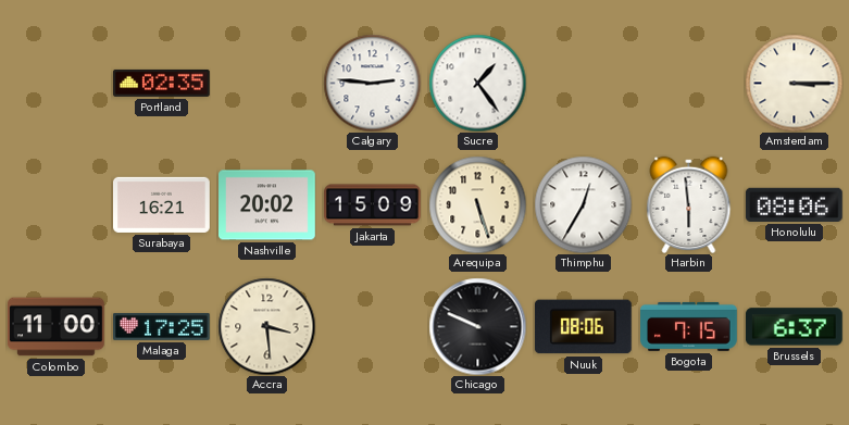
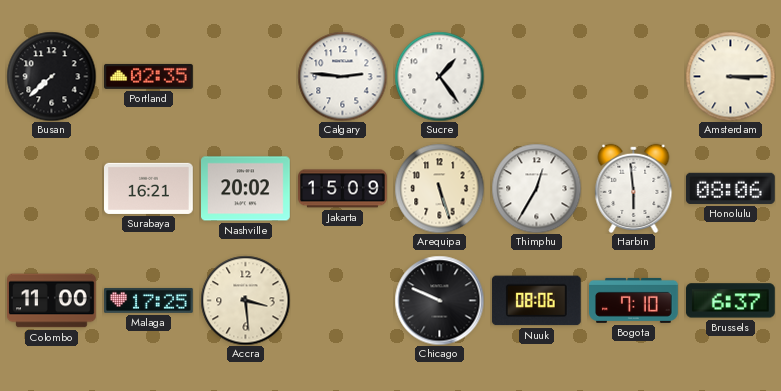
Busan: none -> 7:38
Bogota: 7:15 -> 7:10
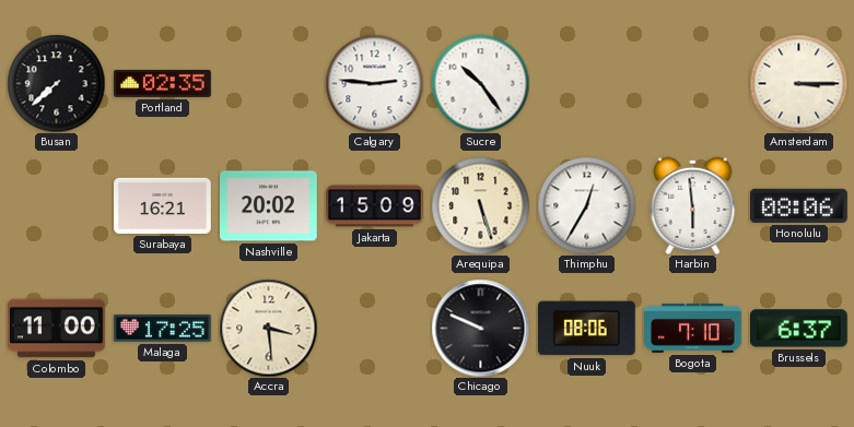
Sucre: 1:24 -> 10:24
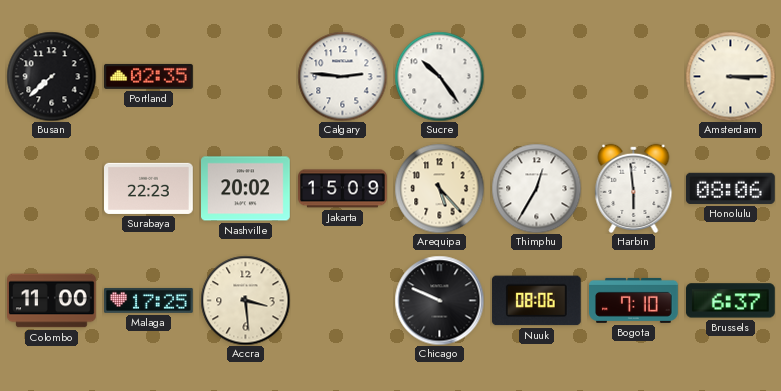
Surabaya: 16:21 -> 22:23
Arequipa: 5:27 -> 5:23
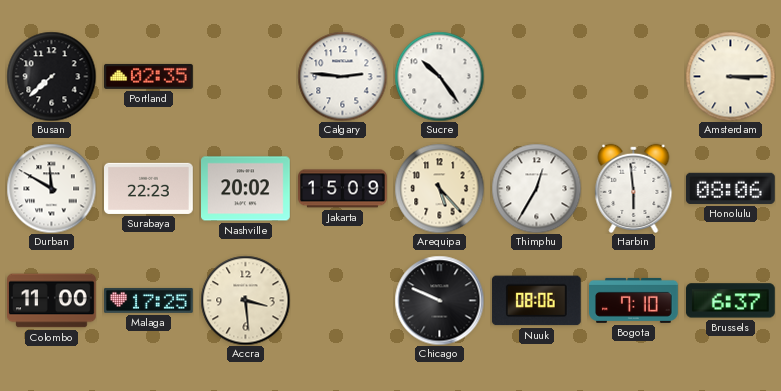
Durban: none -> 11:50
